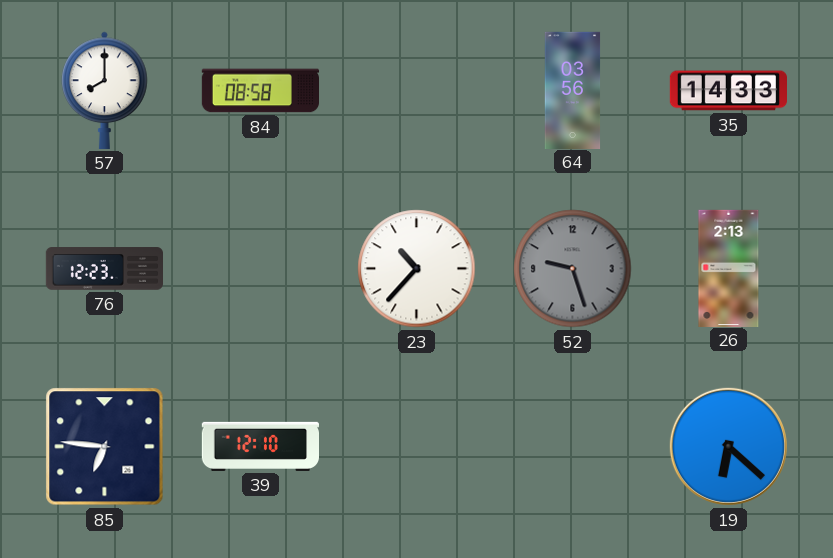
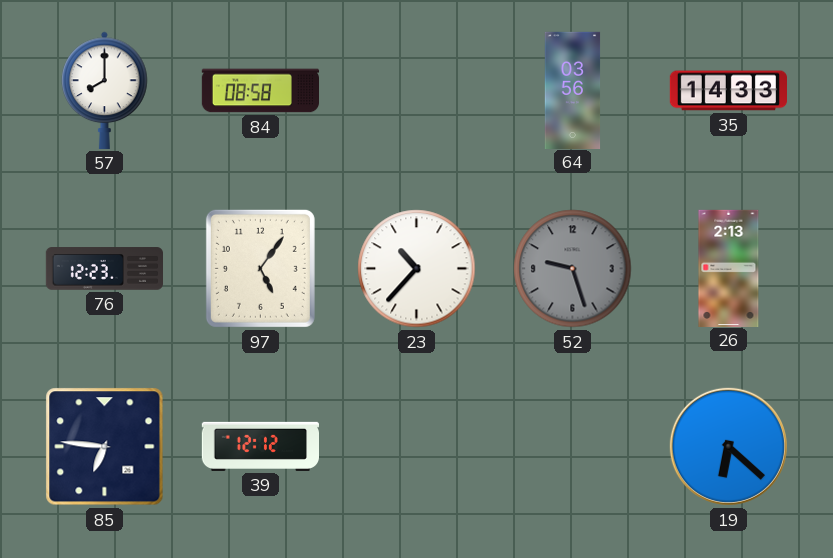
97: none -> 5:06
39: 12:10 -> 12:12
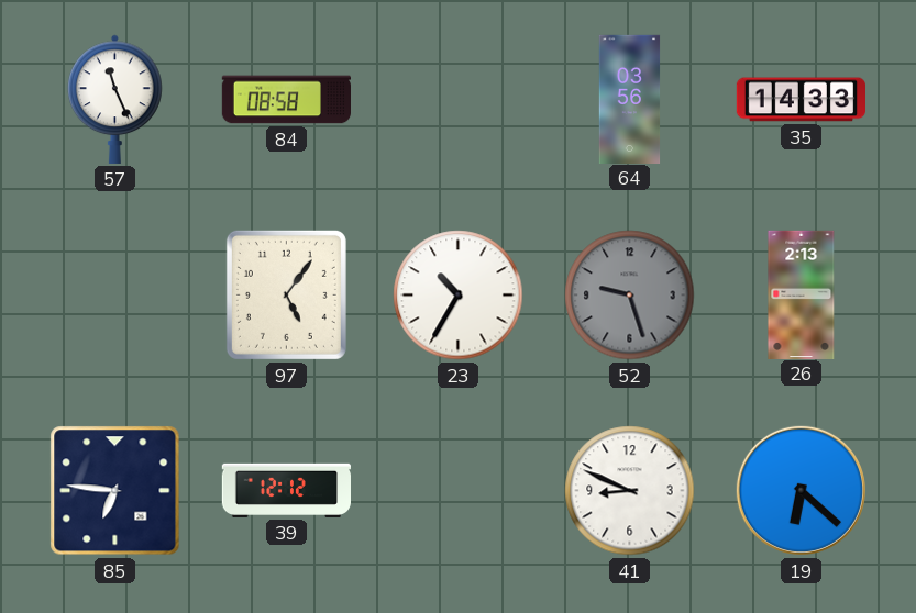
57: 8:00 -> 11:26
76: 12:23 -> none
23: 10:37 -> 10:35
41: none -> 8:49
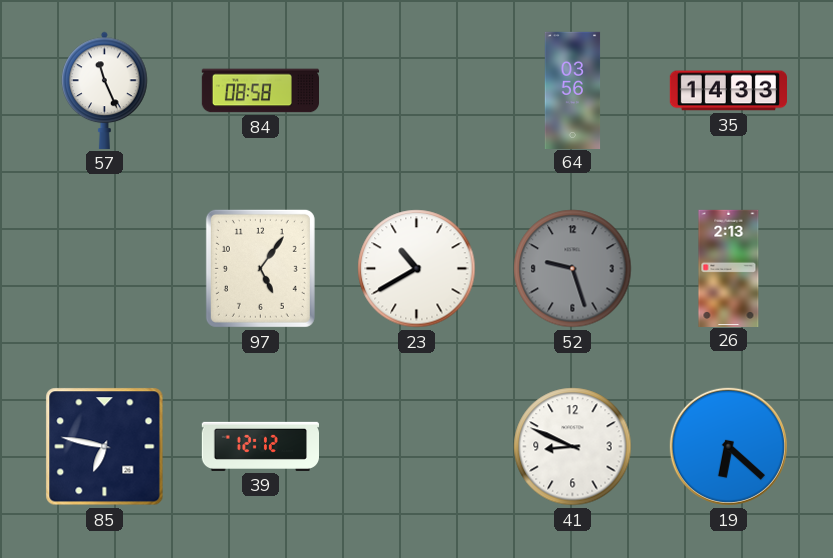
23: 10:35 -> 10:40
85: 6:46 -> 6:47
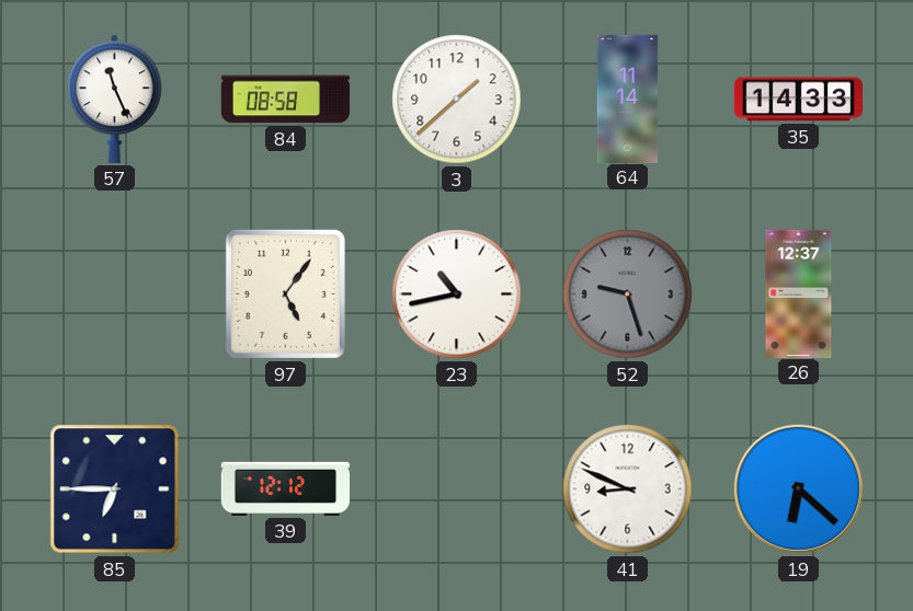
3: none -> 1:38
64: 03:56 -> 11:14
23: 10:40 -> 10:43
26: 2:13 -> 12:37
85: 6:47 -> 6:45
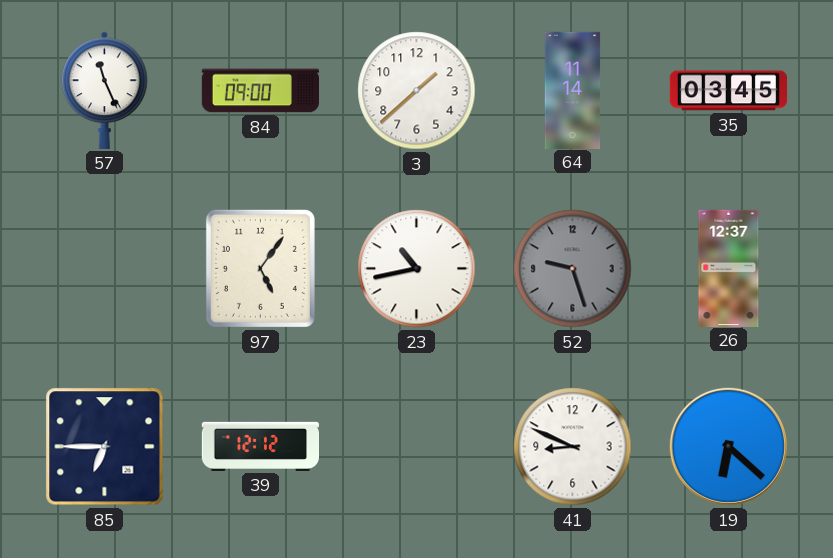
84: 08:58 -> 09:00
35: 14:33 -> 03:45
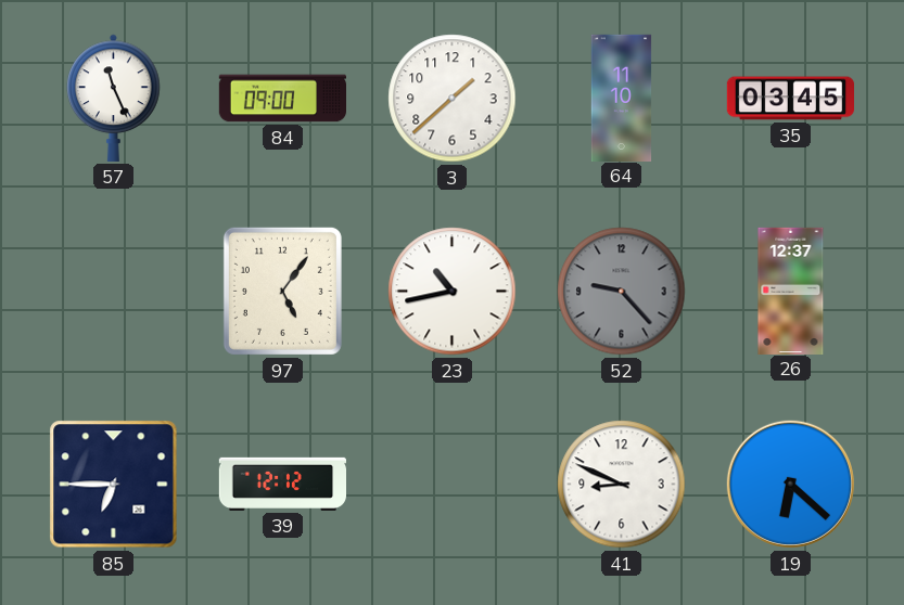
64: 11:14 -> 11:10
52: 9:27 -> 9:23
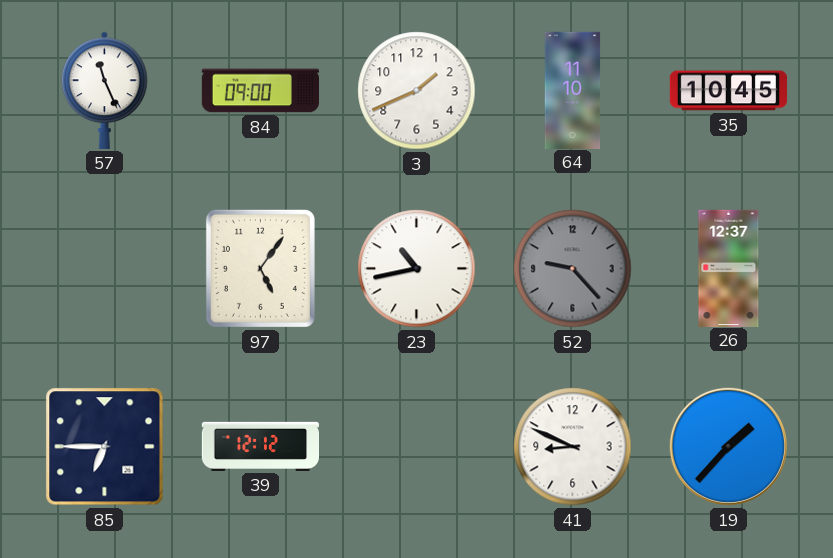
3: 1:38 -> 1:41
35: 03:45 -> 10:45
19: 6:22 -> 1:37
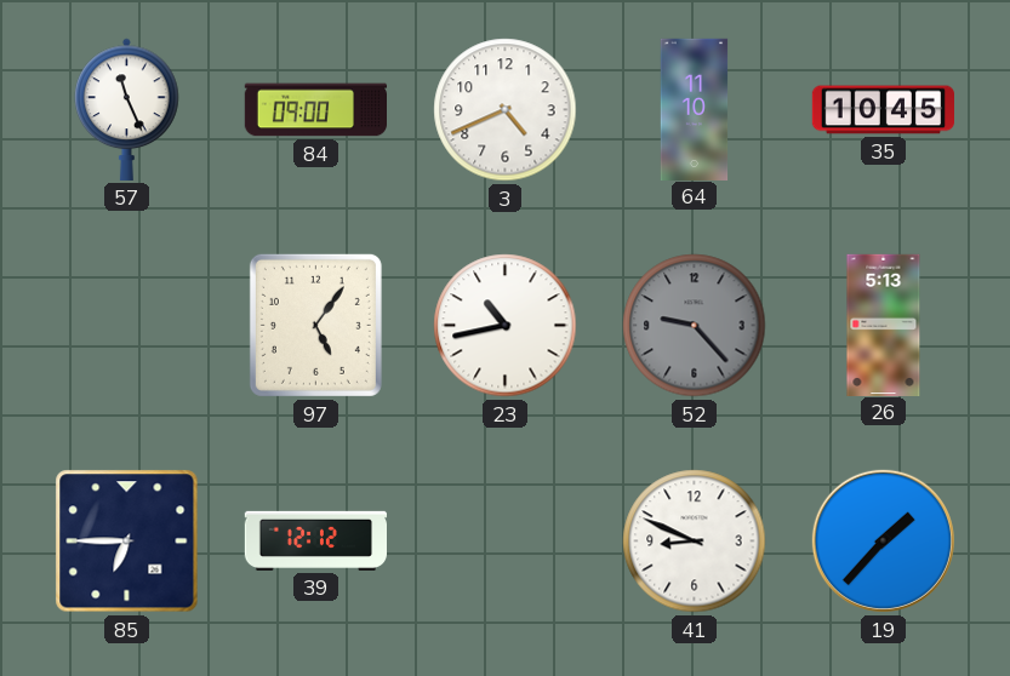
3: 1:41 -> 4:41
26: 12:37 -> 5:13
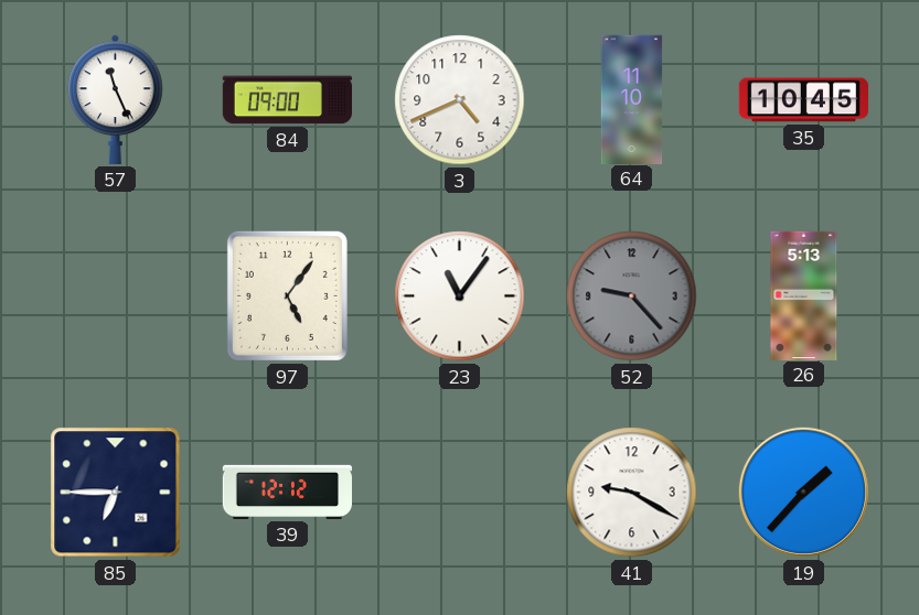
23: 10:43 -> 11:06
41: 8:49 -> 9:20
